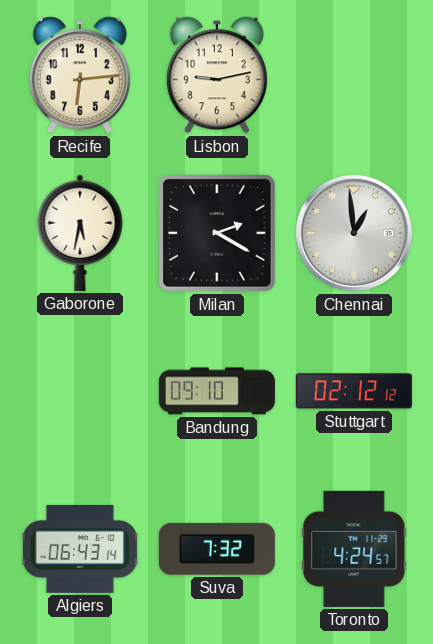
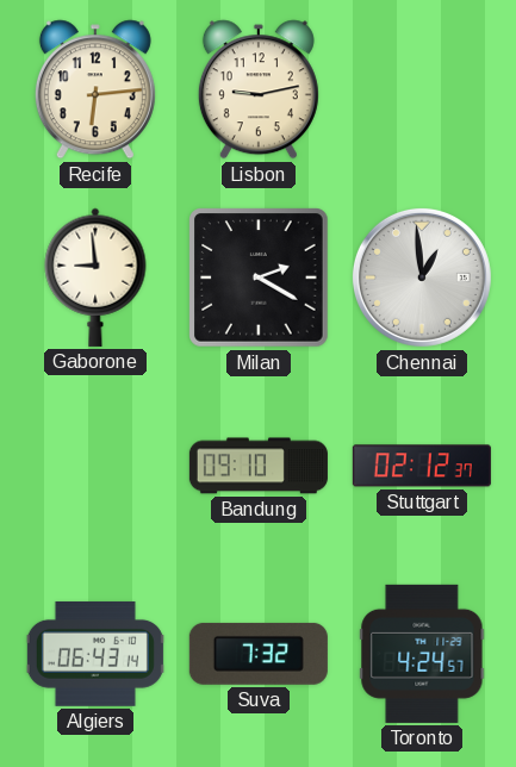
Gaborone: 5:32 -> 8:59
Stuttgart: 02:12:12 -> 02:12:37
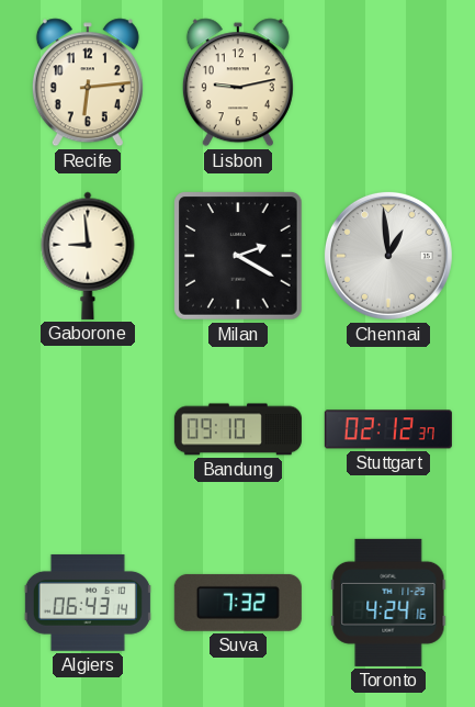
Toronto: 4:24:57 -> 4:24:16
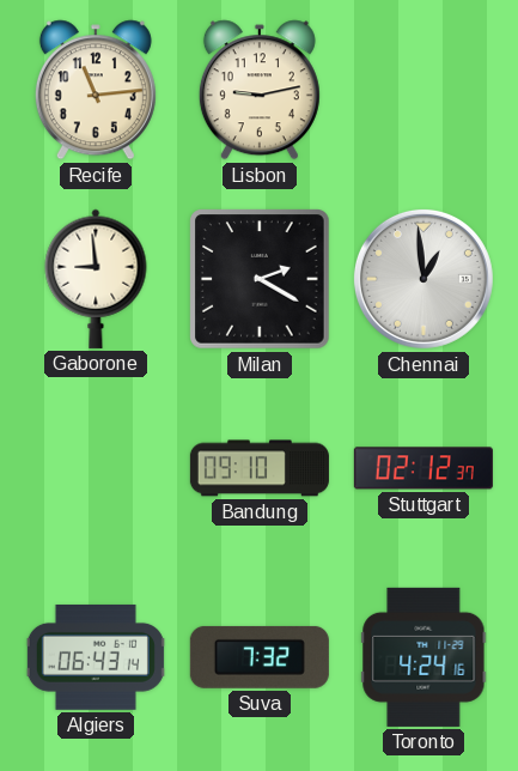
Recife: 6:14 -> 11:14
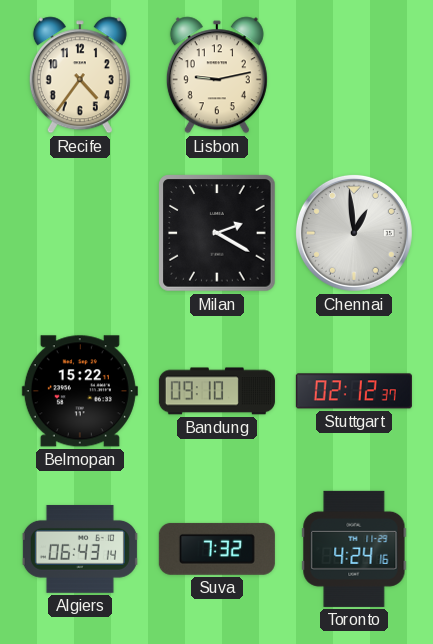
Recife: 11:14 -> 4:36
Gaborone: 8:59 -> none
Belmopan: none -> 15:22
